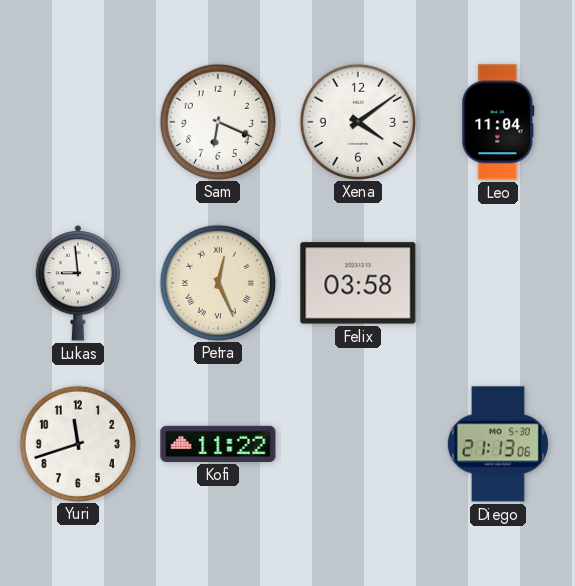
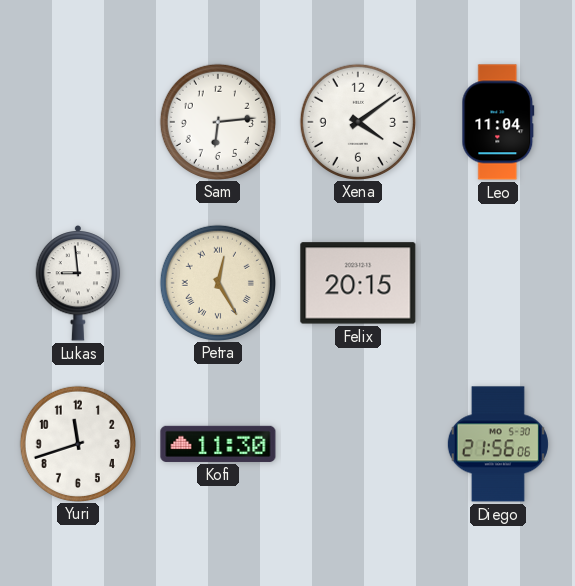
Sam: 6:19 -> 6:14
Petra: 12:26 -> 12:25
Felix: 03:58 -> 20:15
Kofi: 11:22 -> 11:30
Diego: 21:13 -> 21:56
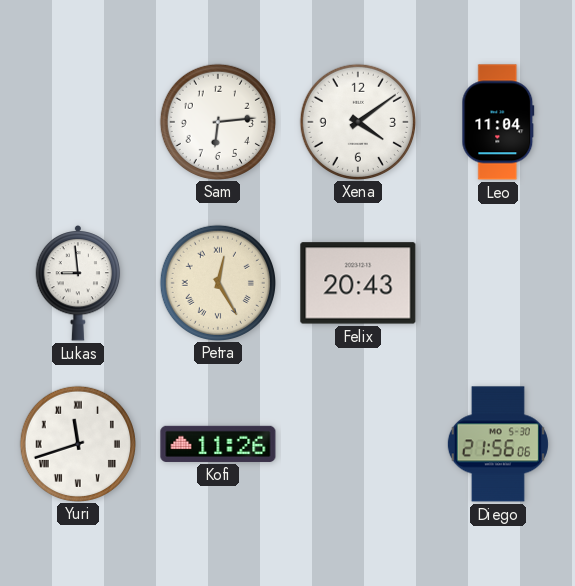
Felix: 20:15 -> 20:43
Yuri numerals: Arabic -> Roman
Kofi: 11:30 -> 11:26
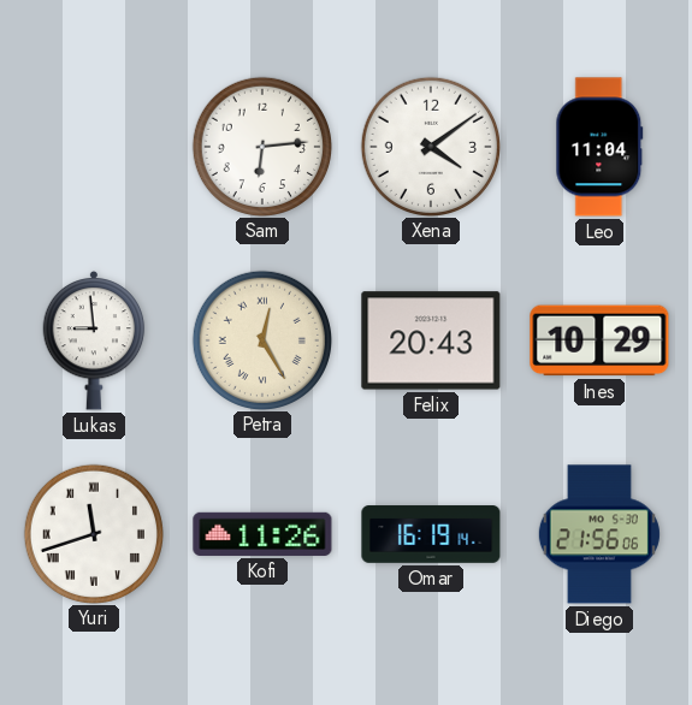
Ines: none -> 10:29
Omar: none -> 16:19
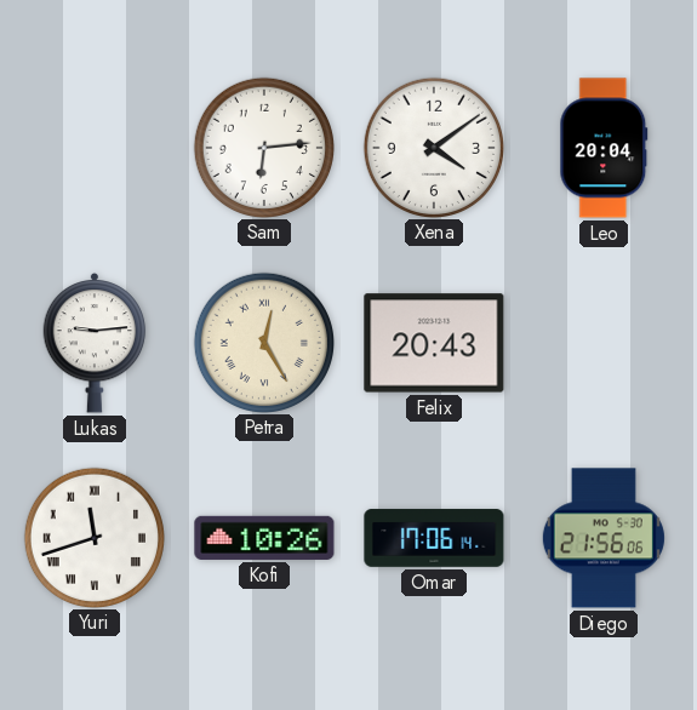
Leo: 11:04 -> 20:04
Lukas: 8:59 -> 9:14
Ines: 10:29 -> none
Kofi: 11:26 -> 10:26
Omar: 16:19 -> 17:06
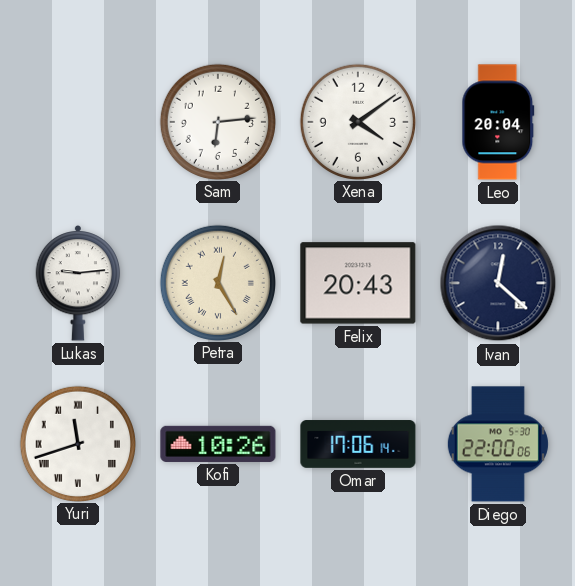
Ivan: none -> 12:22
Diego: 21:56 -> 22:00
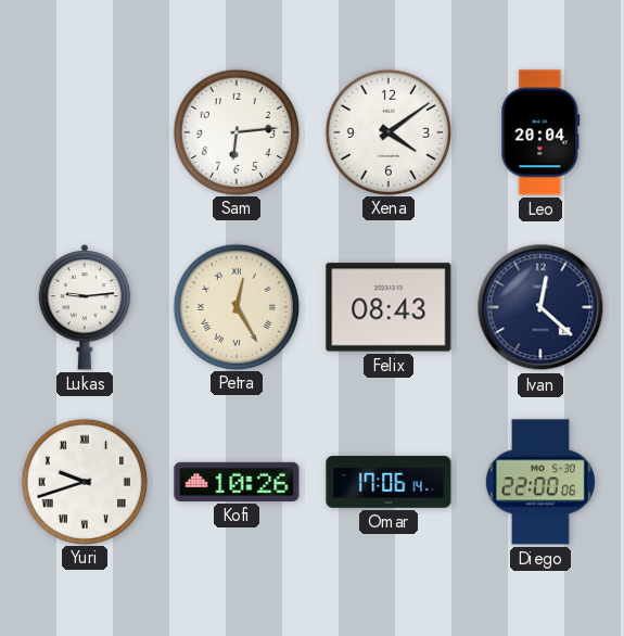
Felix: 20:43 -> 08:43
Yuri: 11:42 -> 9:42
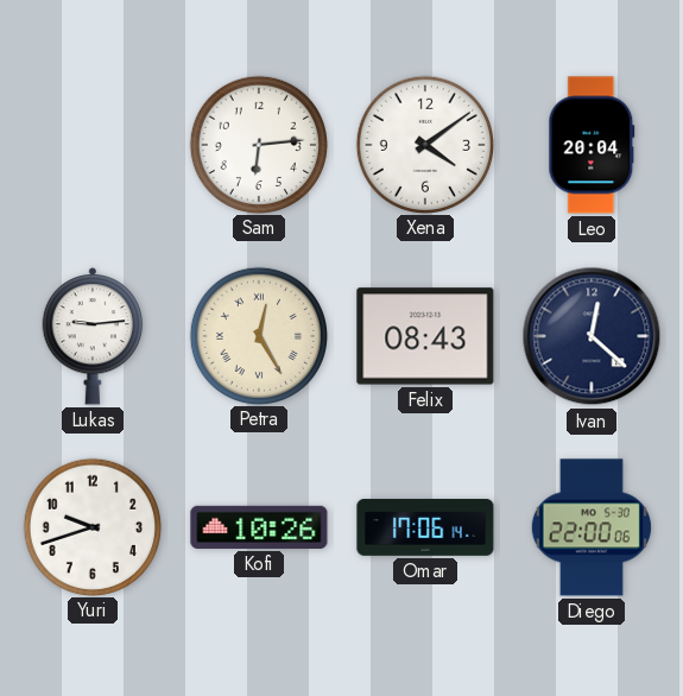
Yuri numerals: Roman -> Arabic
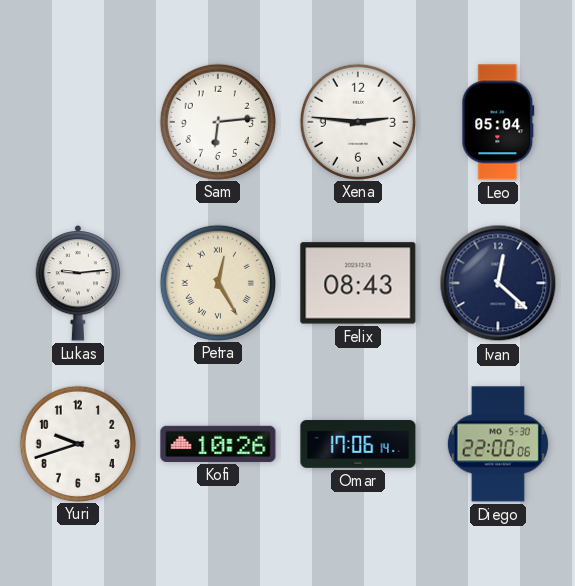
Xena: 4:09 -> 2:46
Leo: 20:04 -> 05:04
